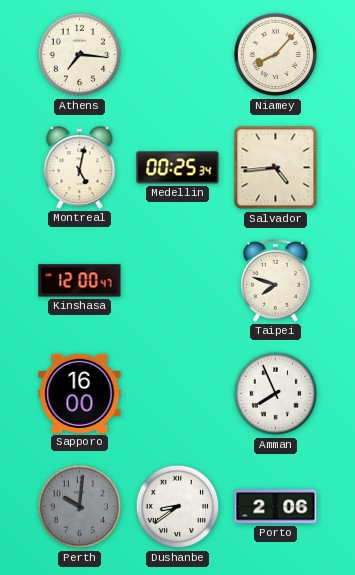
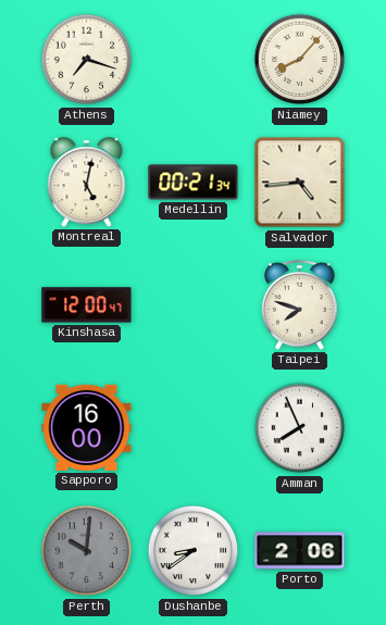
Athens: 7:16 -> 7:18
Medellin: 00:25 -> 00:21
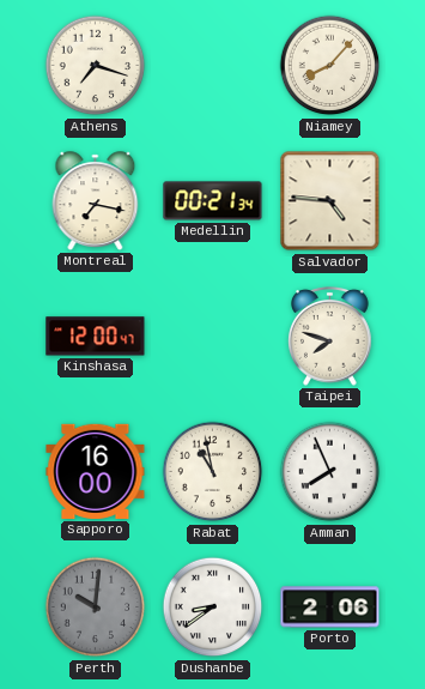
Montreal: 5:02 -> 7:17
Salvador: 4:44 -> 4:46
Rabat: none -> 10:58
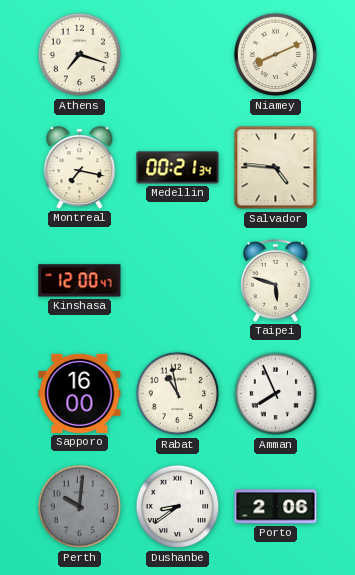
Niamey: 8:07 -> 8:11
Taipei: 7:48 -> 5:48
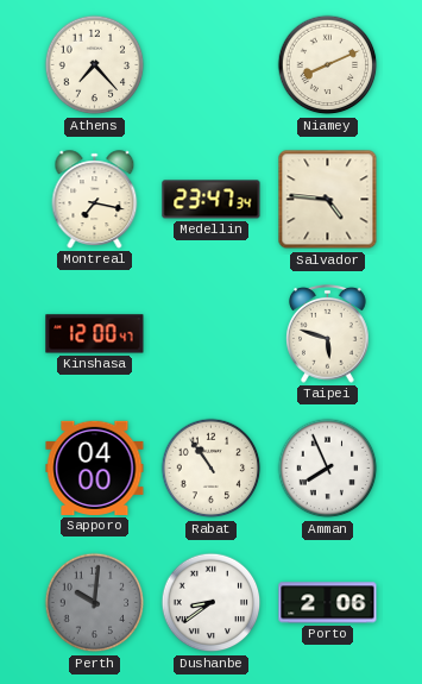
Athens: 7:18 -> 7:23
Medellin: 00:21 -> 23:47
Sapporo: 16:00 -> 04:00
Rabat: 10:58 -> 10:54
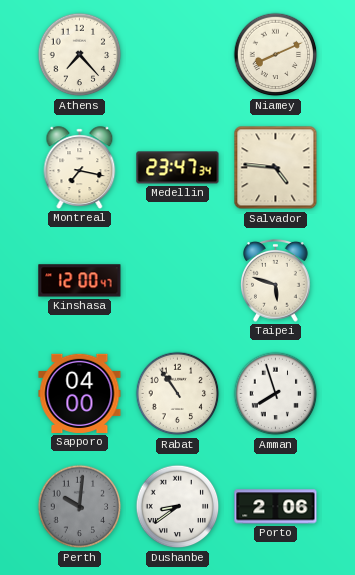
Amman: 7:56 -> 7:57
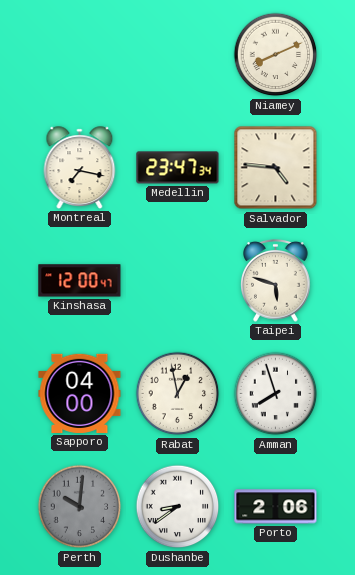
Athens: 7:23 -> none
Rabat: 10:54 -> 12:58
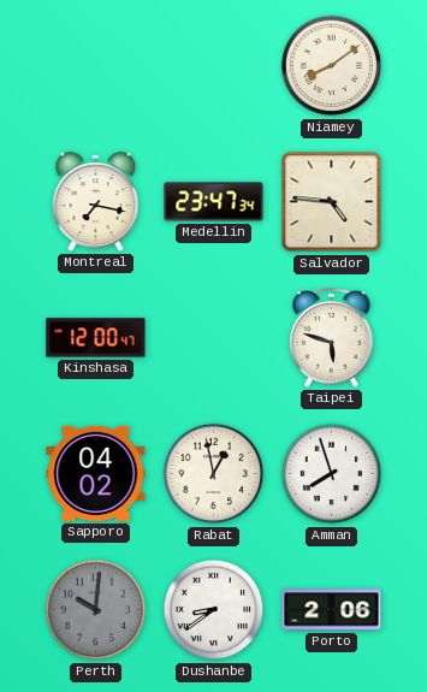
Niamey: 8:11 -> 8:09
Sapporo: 04:00 -> 04:02
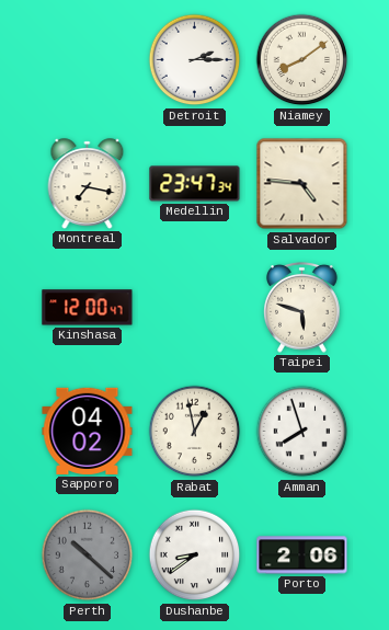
Detroit: none -> 2:15
Perth: 10:01 -> 10:22
